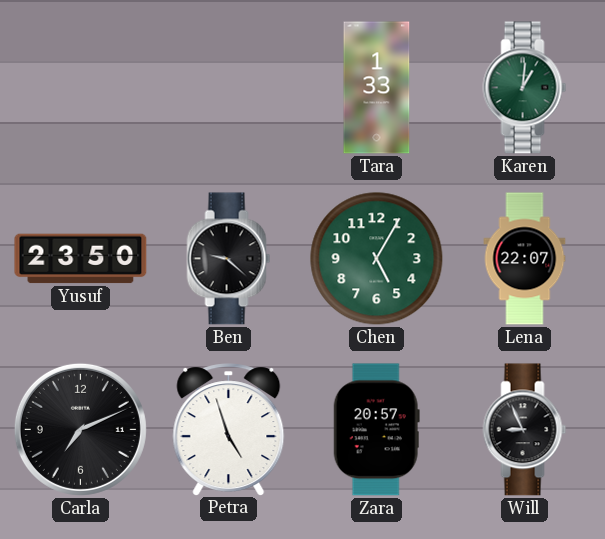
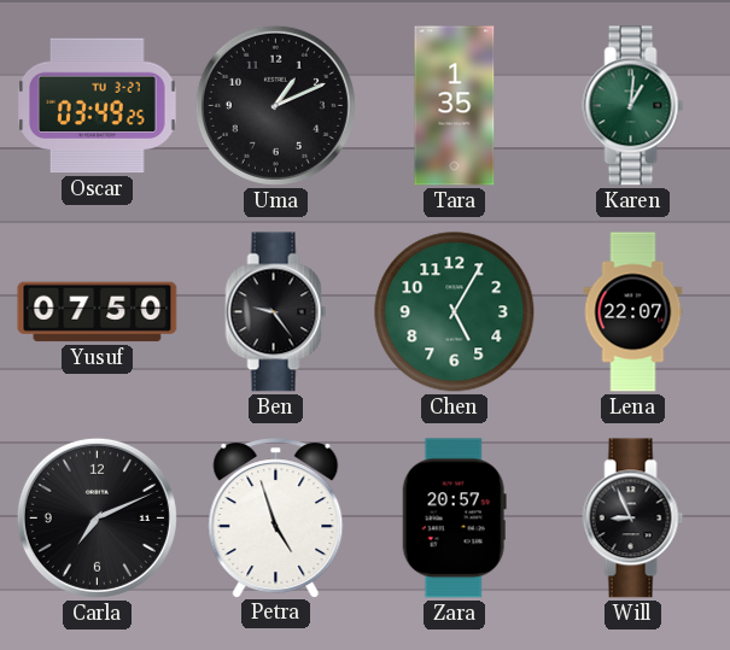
Oscar: none -> 03:49
Uma: none -> 1:11
Tara: 1:33 -> 1:35
Yusuf: 23:50 -> 07:50
Ben: 9:22 -> 9:24
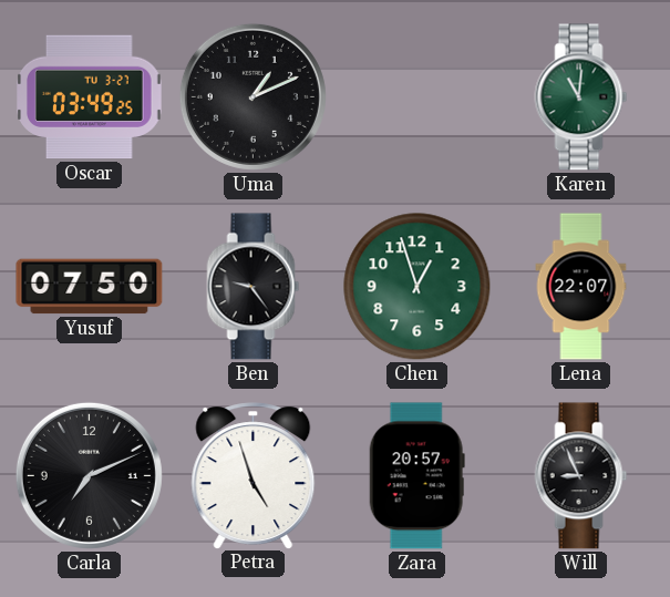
Tara: 1:35 -> none
Karen: 1:01 -> 11:01
Chen: 5:05 -> 12:57
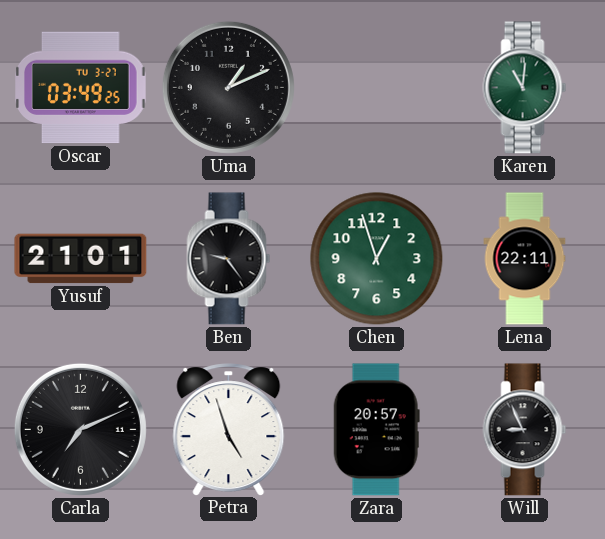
Yusuf: 07:50 -> 21:01
Lena: 22:07 -> 22:11
